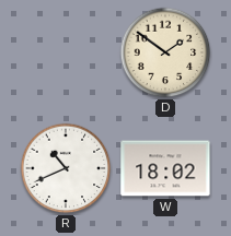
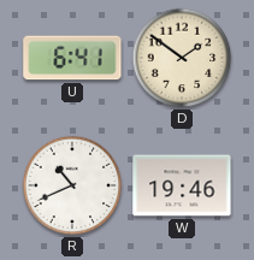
U: none -> 6:41
W: 18:02 -> 19:46
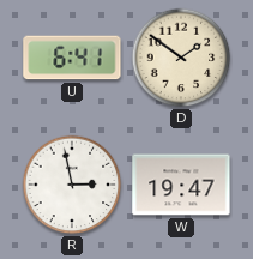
R: 10:41 -> 2:58
W: 19:46 -> 19:47
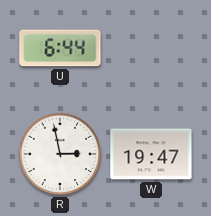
U: 6:41 -> 6:44
D: 1:51 -> none
